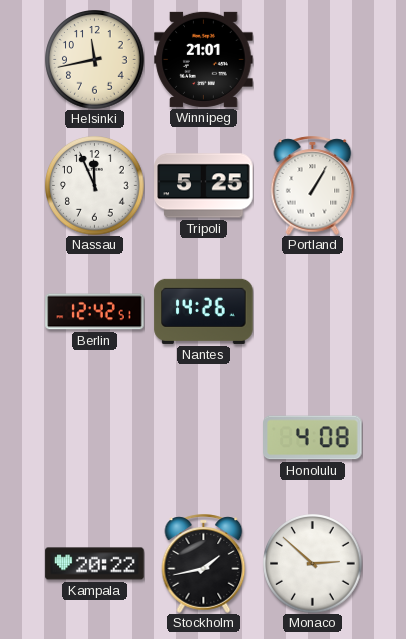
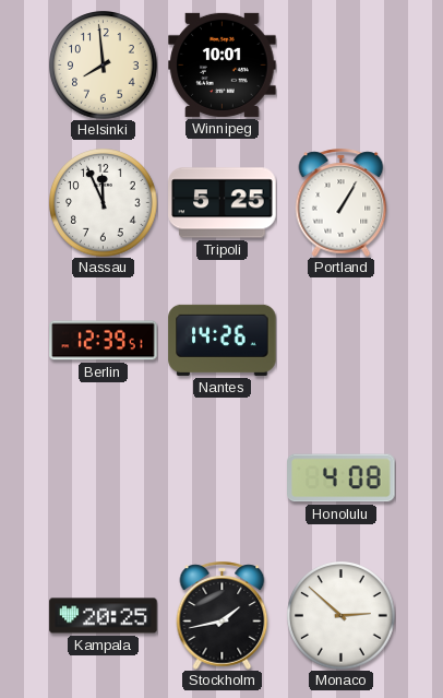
Helsinki: 11:43 -> 7:59
Winnipeg: 21:01 -> 10:01
Berlin: 12:42 -> 12:39
Kampala: 20:22 -> 20:25
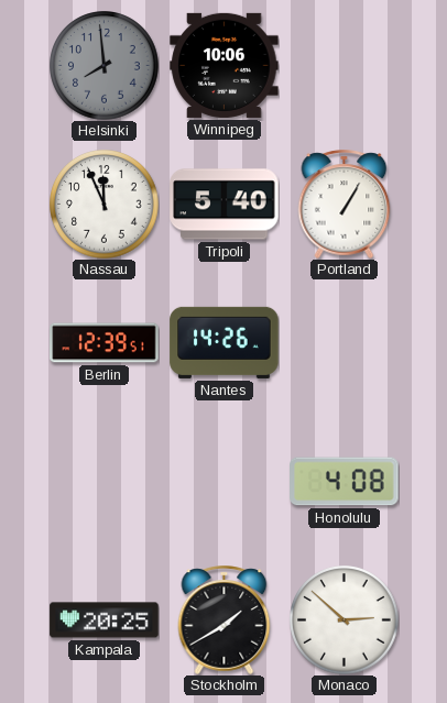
Helsinki dial: cream -> grey
Winnipeg: 10:01 -> 10:06
Tripoli: 5:25 -> 5:40
Stockholm: 1:43 -> 1:40
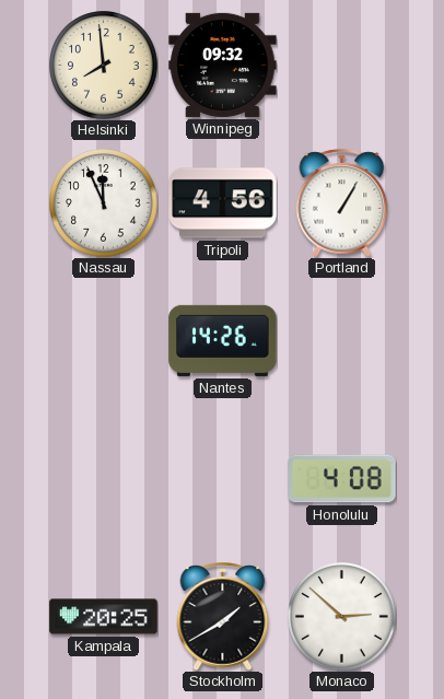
Helsinki dial: grey -> cream
Winnipeg: 10:06 -> 09:32
Tripoli: 5:40 -> 4:56
Berlin: 12:39 -> none
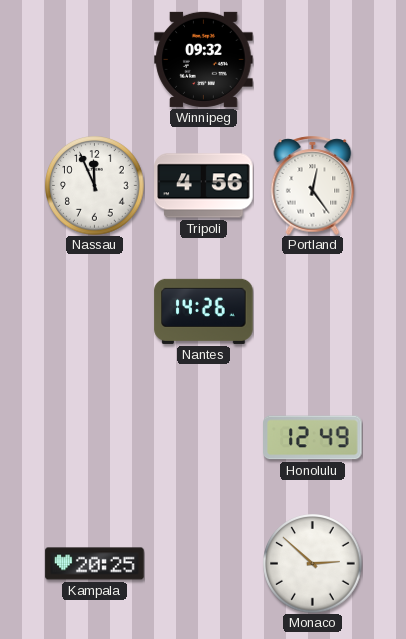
Helsinki: 7:59 -> none
Portland: 1:05 -> 12:24
Honolulu: 4:08 -> 12:49
Stockholm: 1:40 -> none
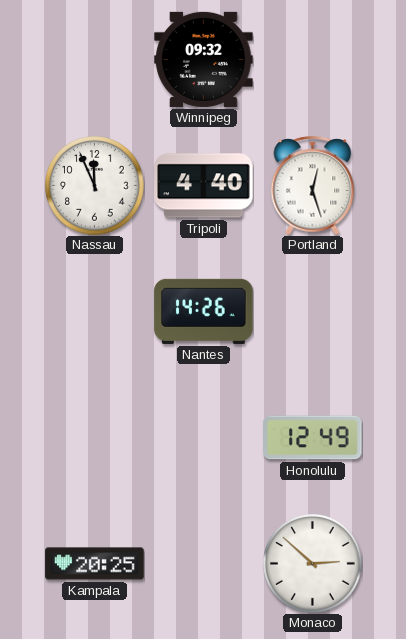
Tripoli: 4:56 -> 4:40
Portland: 12:24 -> 12:27
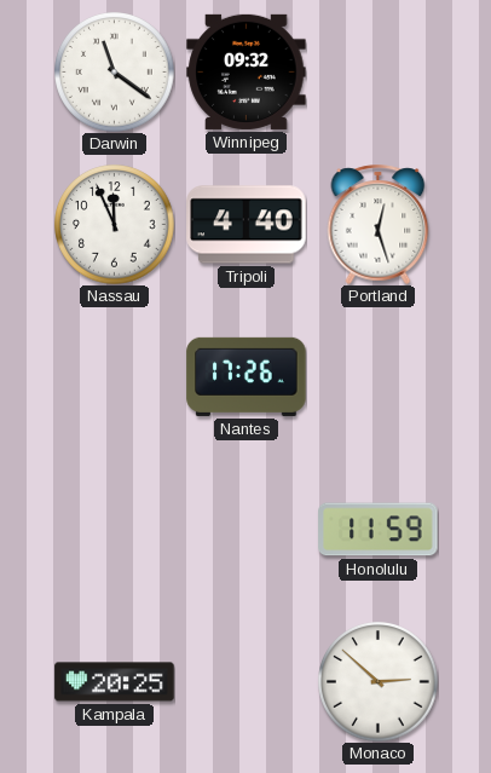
Darwin: none -> 11:21
Nantes: 14:26 -> 17:26
Honolulu: 12:49 -> 11:59
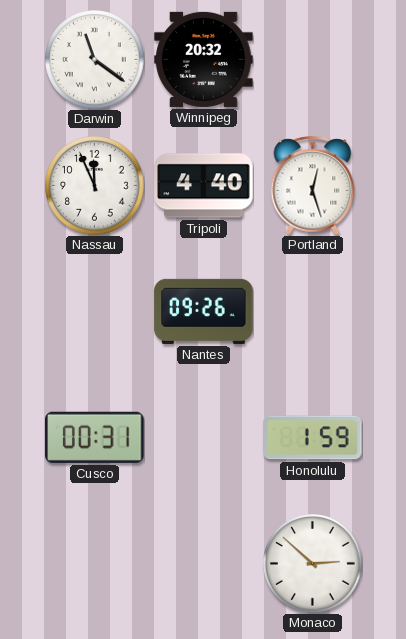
Winnipeg: 09:32 -> 20:32
Nantes: 17:26 -> 09:26
Cusco: none -> 00:31
Honolulu: 11:59 -> 1:59
Kampala: 20:25 -> none
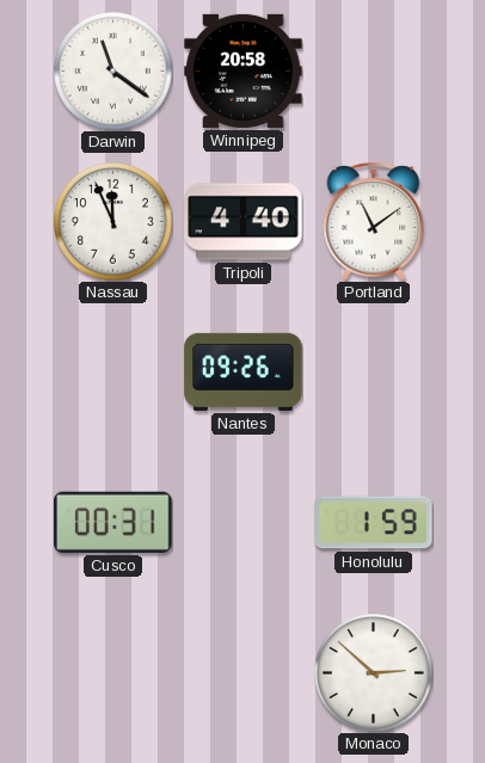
Winnipeg: 20:32 -> 20:58
Portland: 12:27 -> 11:09
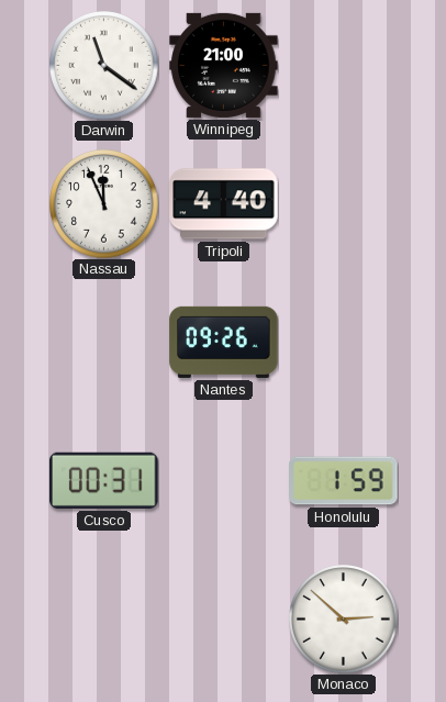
Winnipeg: 20:58 -> 21:00
Portland: 11:09 -> none
